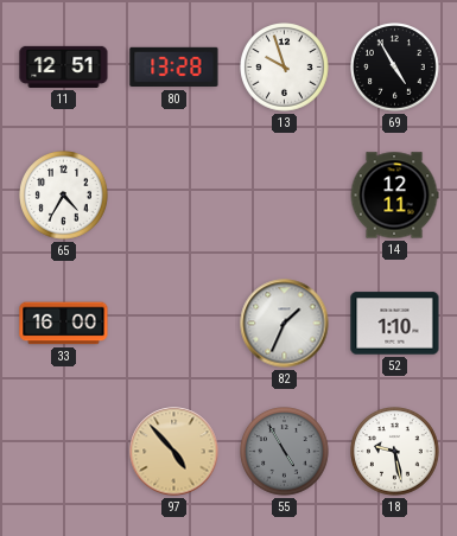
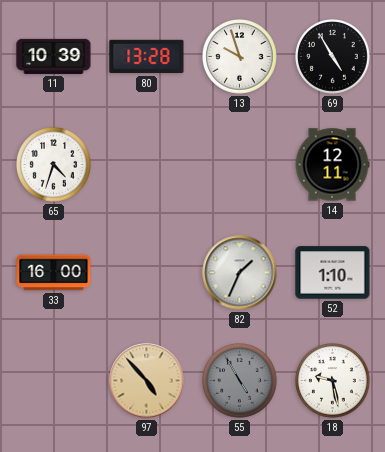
11: 12:51 -> 10:39
65: 4:35 -> 4:33
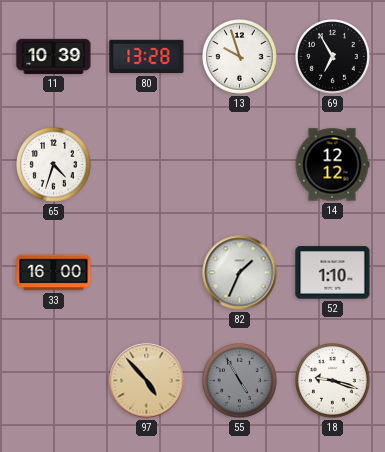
69: 4:55 -> 6:55
14: 12:11 -> 12:12
18: 9:28 -> 9:18
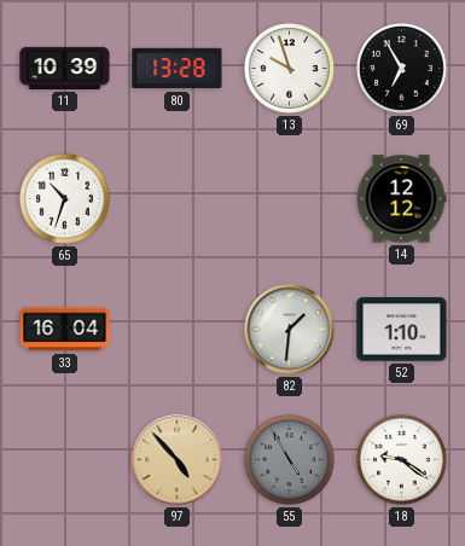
65: 4:33 -> 10:33
33: 16:00 -> 16:04
82: 1:34 -> 1:31
18: 9:18 -> 9:21
